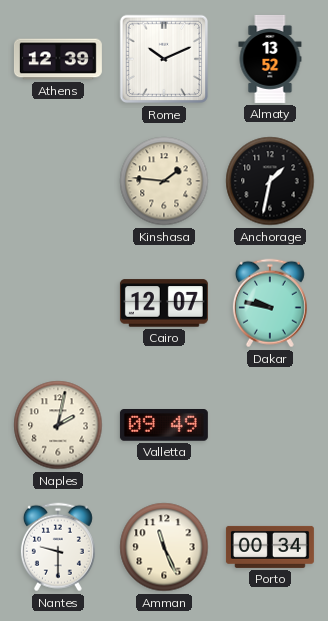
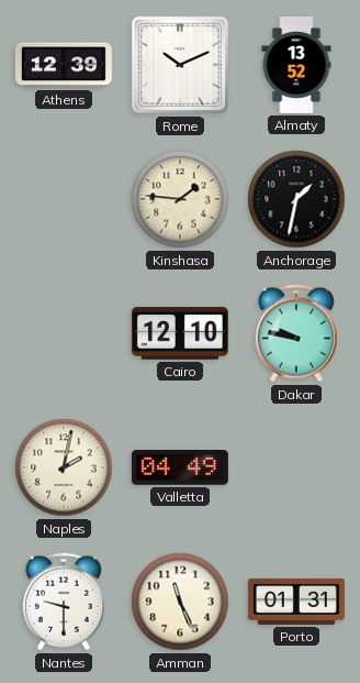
Cairo: 12:07 -> 12:10
Valletta: 09:49 -> 04:49
Porto: 00:34 -> 01:31
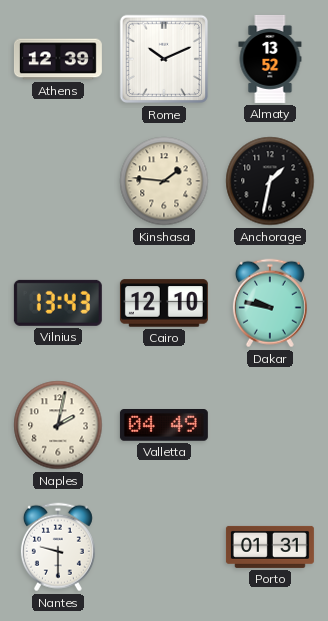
Vilnius: none -> 13:43
Amman: 11:26 -> none
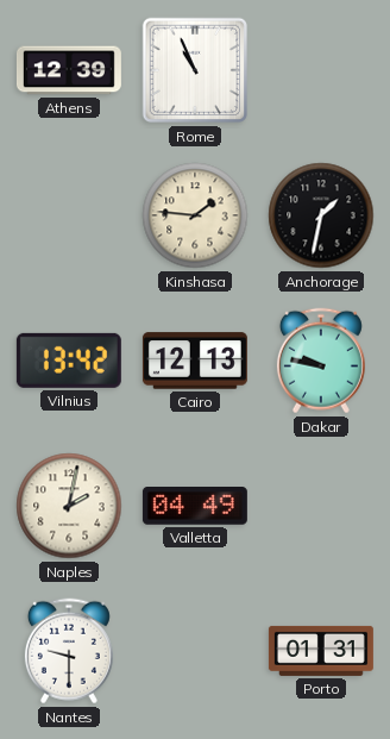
Rome: 10:11 -> 10:56
Almaty: 13:52 -> none
Vilnius: 13:43 -> 13:42
Cairo: 12:10 -> 12:13
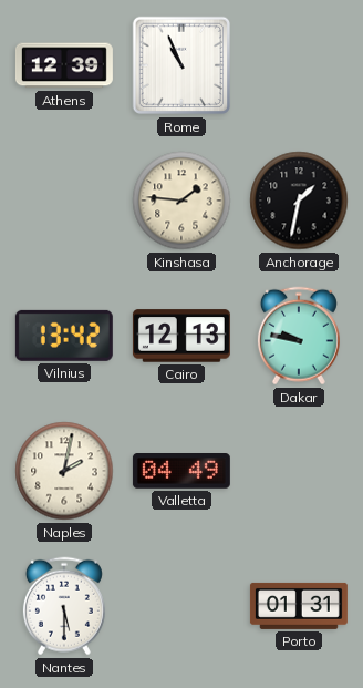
Nantes: 9:30 -> 5:30
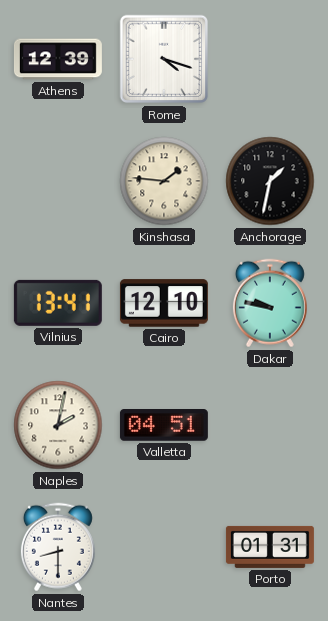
Rome: 10:56 -> 4:18
Vilnius: 13:42 -> 13:41
Cairo: 12:13 -> 12:10
Valletta: 04:49 -> 04:51
Nantes: 5:30 -> 8:30
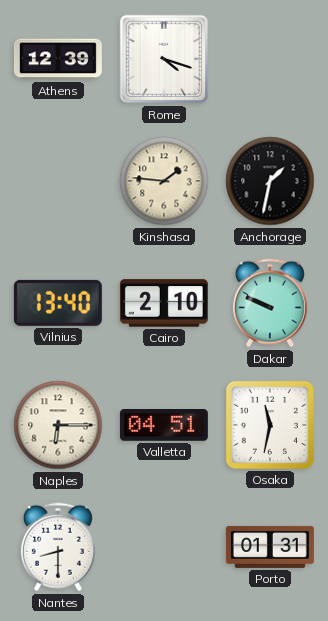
Vilnius: 13:41 -> 13:40
Cairo: 12:10 -> 2:10
Dakar: 9:47 -> 9:49
Naples: 2:02 -> 6:15
Osaka: none -> 11:32
